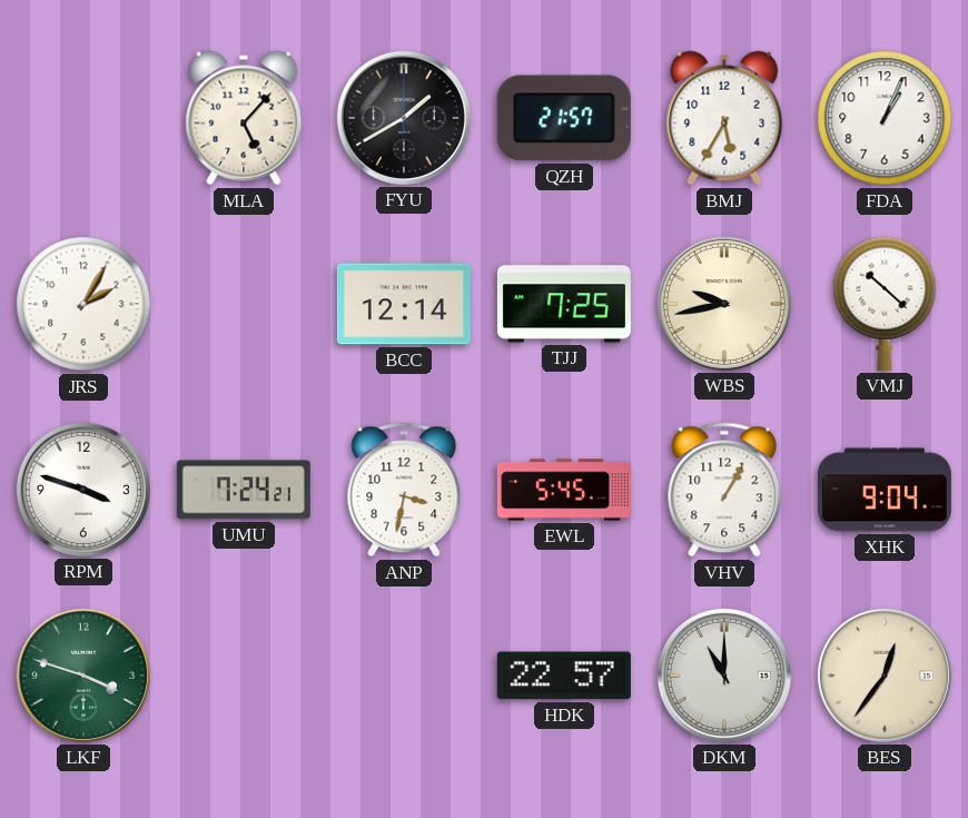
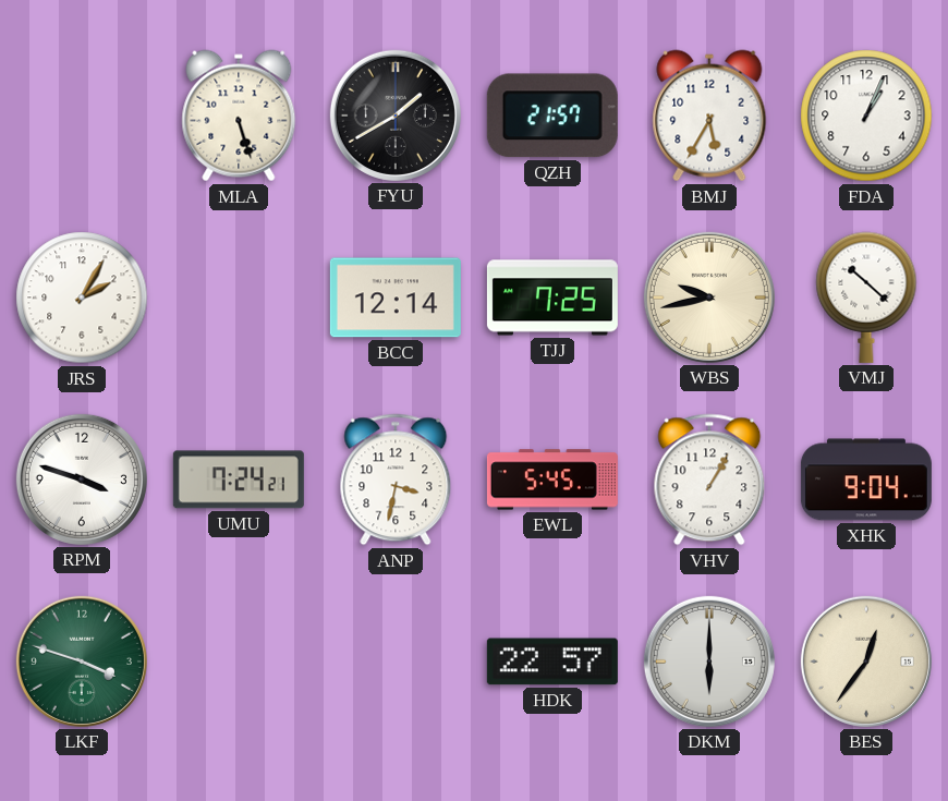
MLA: 5:07 -> 5:27
DKM: 11:00 -> 6:00
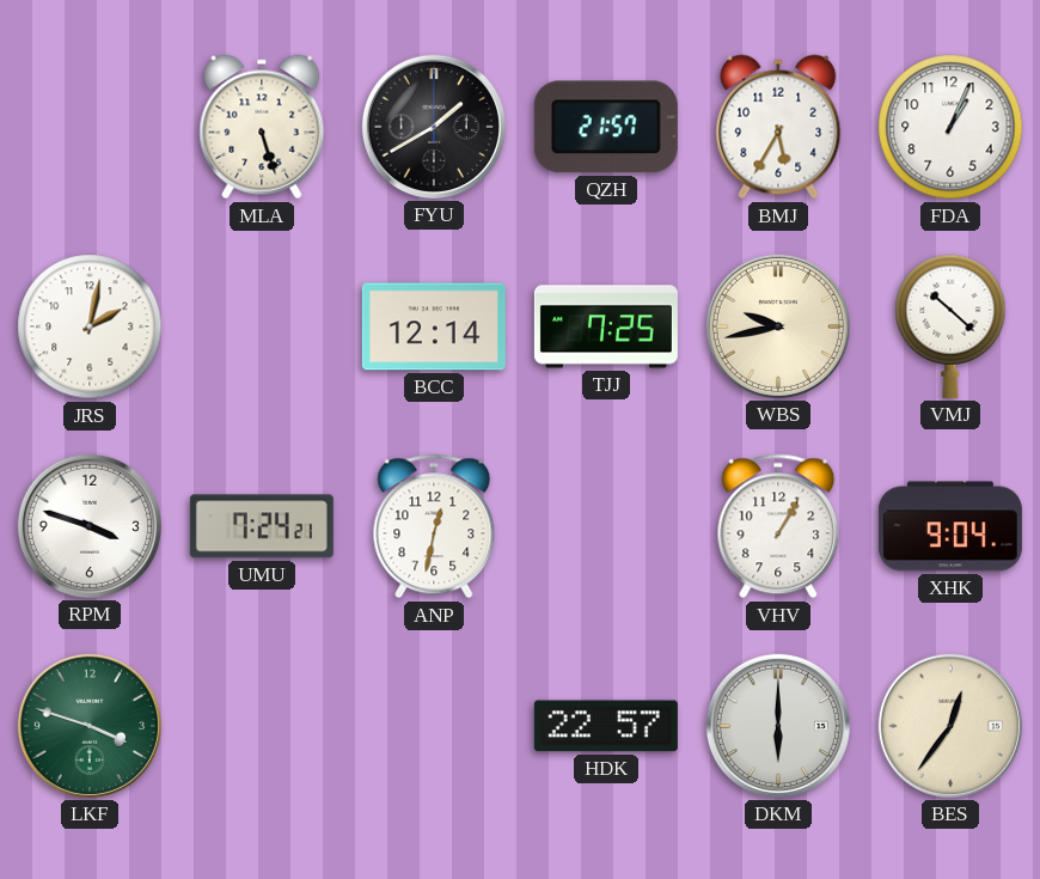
JRS: 2:05 -> 2:02
ANP: 3:32 -> 12:32
EWL: 5:45 -> none
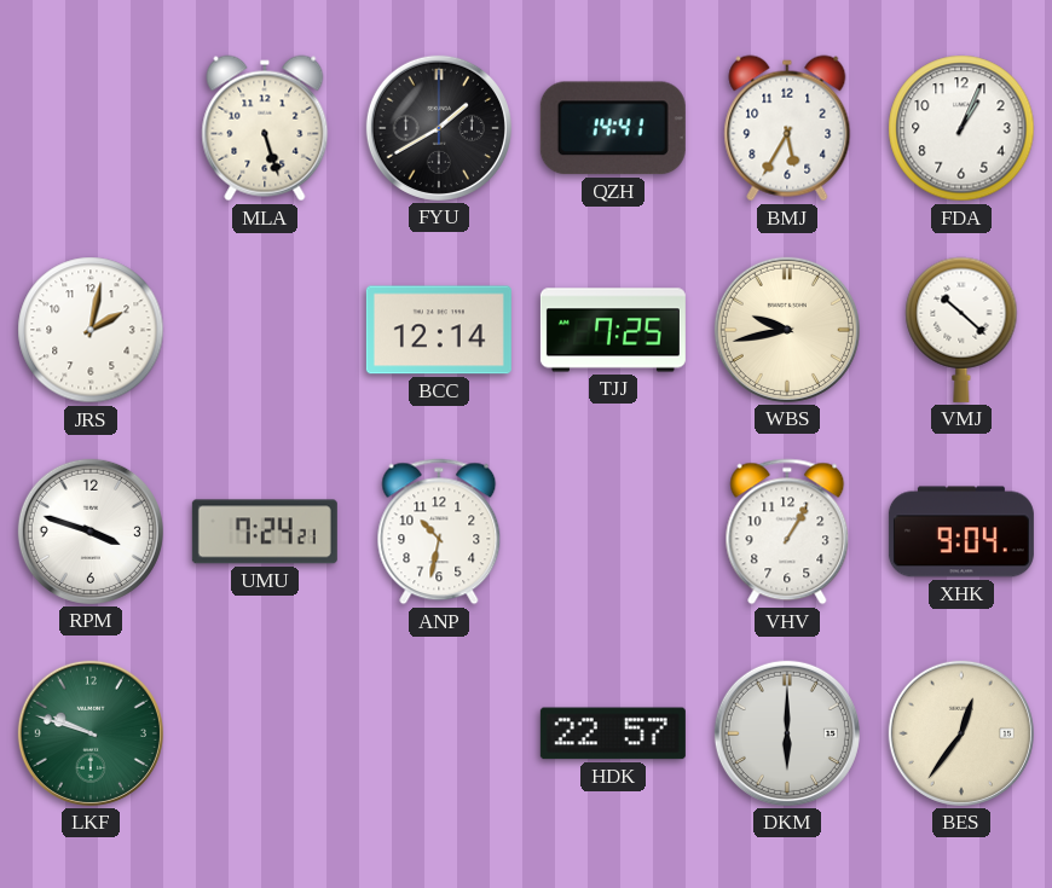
QZH: 21:57 -> 14:41
ANP: 12:32 -> 10:32
LKF: 3:48 -> 9:48
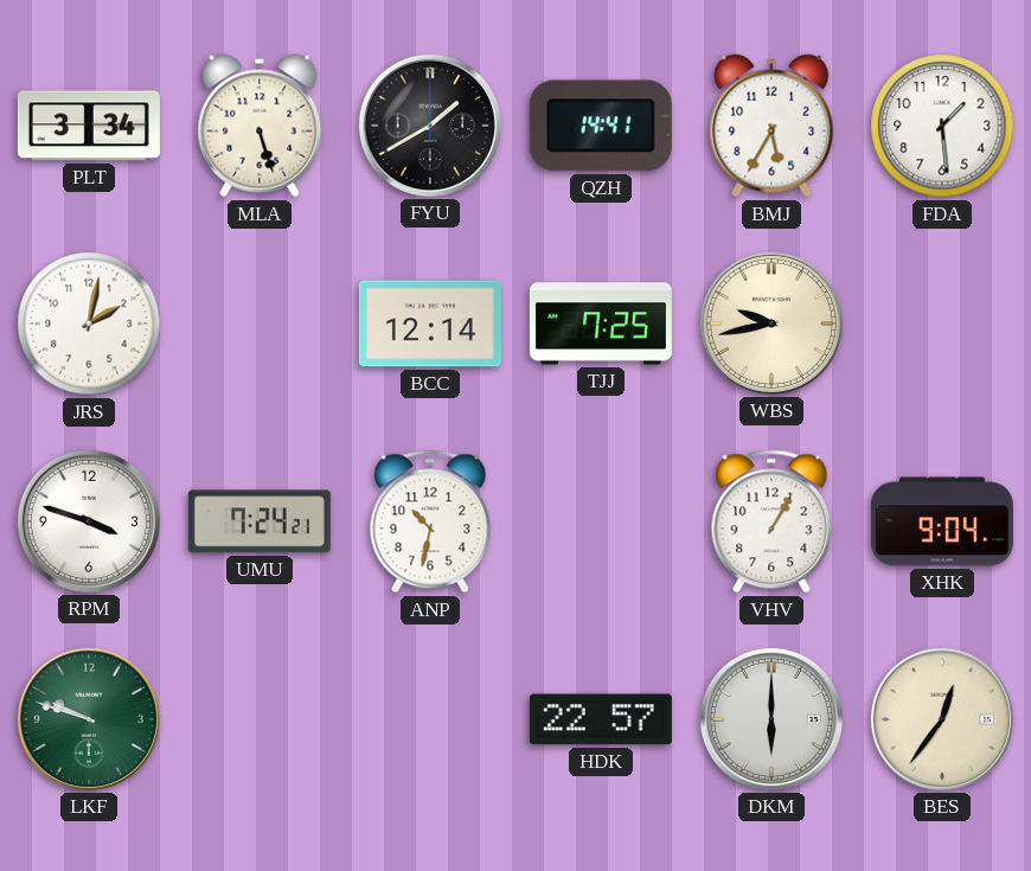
PLT: none -> 3:34
FDA: 1:04 -> 1:29
VMJ: 10:22 -> none
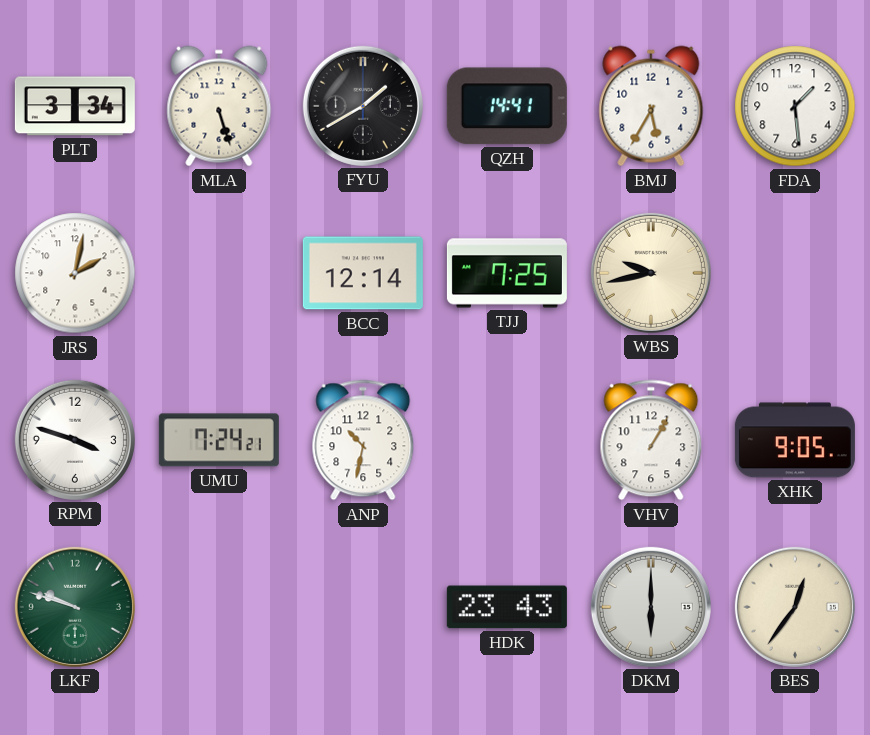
XHK: 9:04 -> 9:05
HDK: 22:57 -> 23:43
